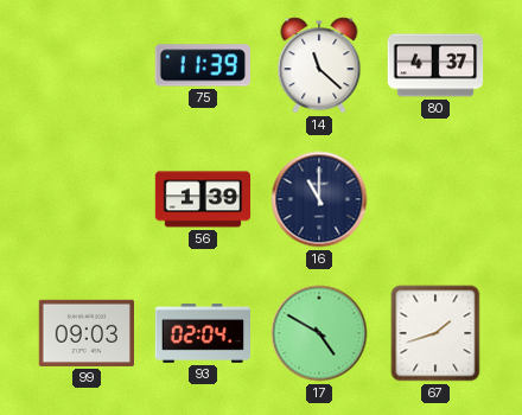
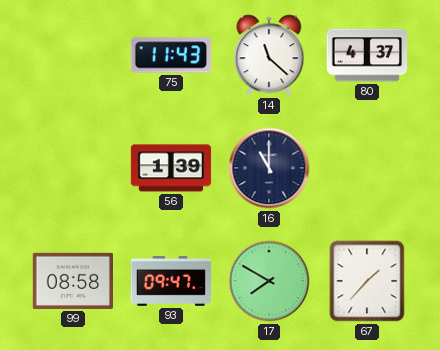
75: 11:39 -> 11:43
99: 09:03 -> 08:58
93: 02:04 -> 09:47
17: 4:50 -> 7:50
67: 1:42 -> 1:37
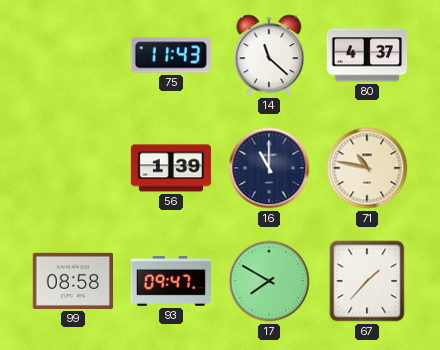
71: none -> 10:47
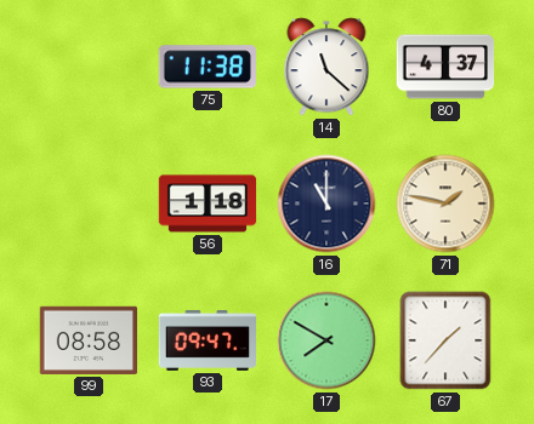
75: 11:43 -> 11:38
56: 1:39 -> 1:18
71: 10:47 -> 1:47
